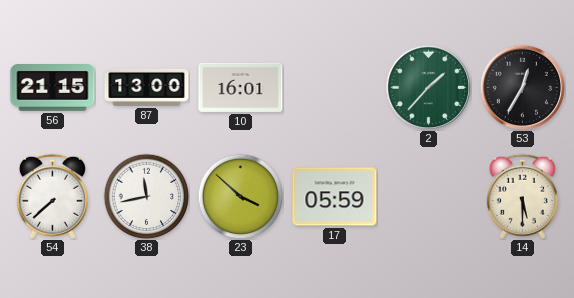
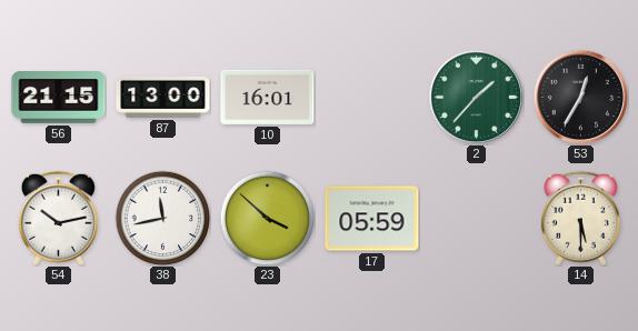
54: 7:38 -> 10:13
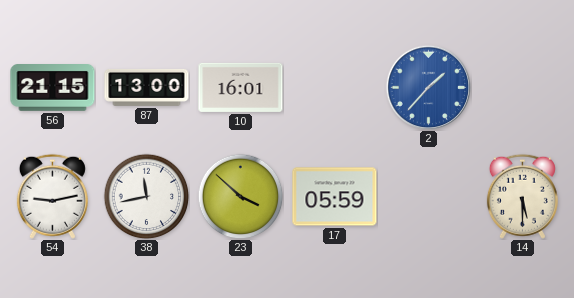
2 dial: green -> blue
53: 12:35 -> none
54: 10:13 -> 9:13
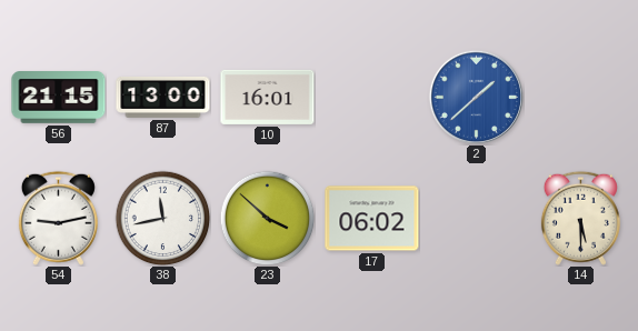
2: 1:37 -> 1:38
17: 05:59 -> 06:02
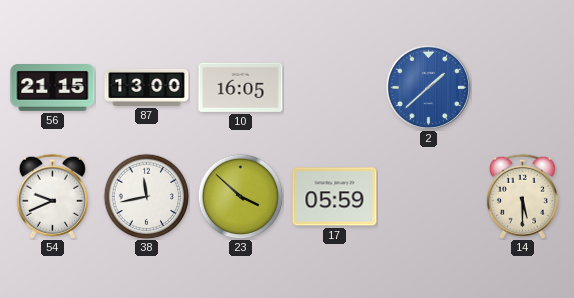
10: 16:01 -> 16:05
54: 9:13 -> 9:41
17: 06:02 -> 05:59
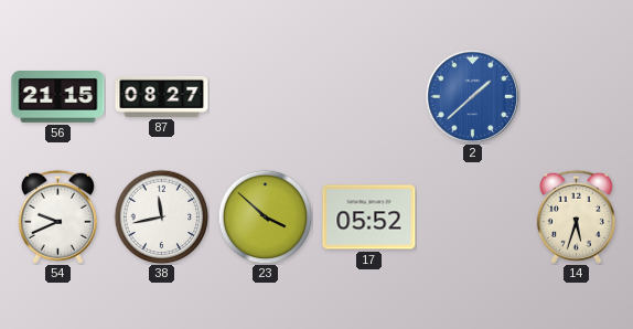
87: 13:00 -> 08:27
10: 16:05 -> none
17: 05:59 -> 05:52
14: 5:30 -> 5:33
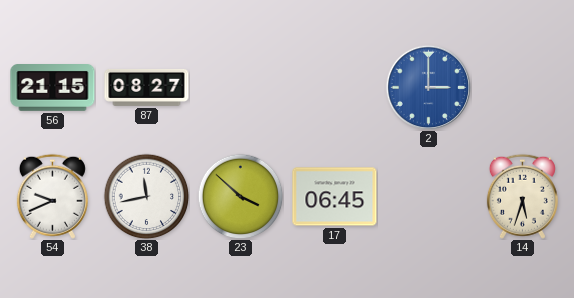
2: 1:38 -> 3:00
17: 05:52 -> 06:45
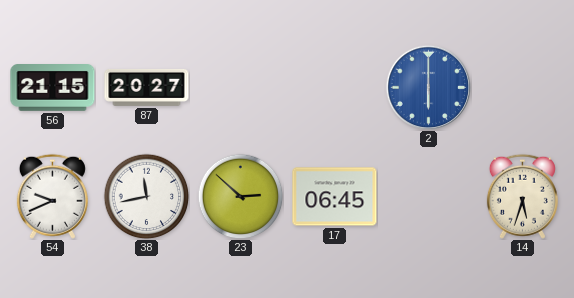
87: 08:27 -> 20:27
2: 3:00 -> 6:00
23: 3:52 -> 2:52
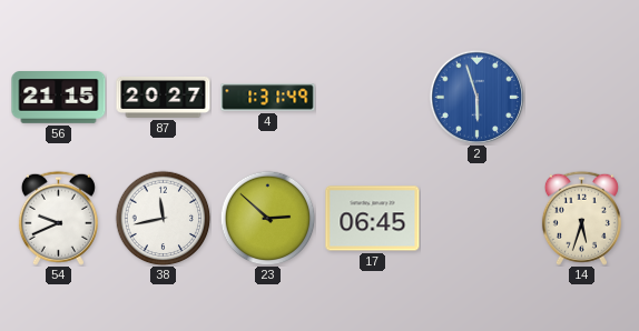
4: none -> 1:31
2: 6:00 -> 5:57
